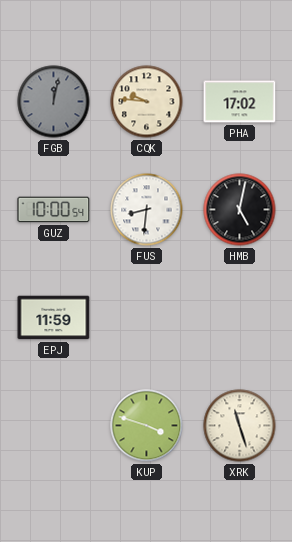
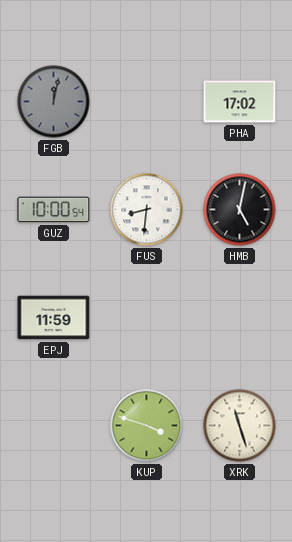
CQK: 9:46 -> none
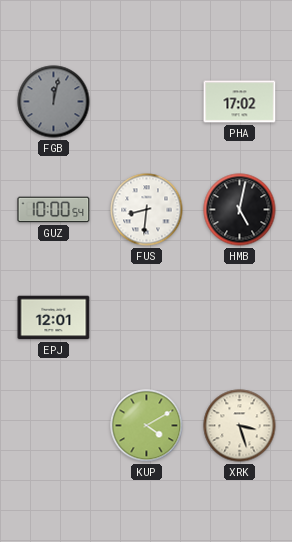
EPJ: 11:59 -> 12:01
KUP: 3:48 -> 4:10
XRK: 11:27 -> 3:27
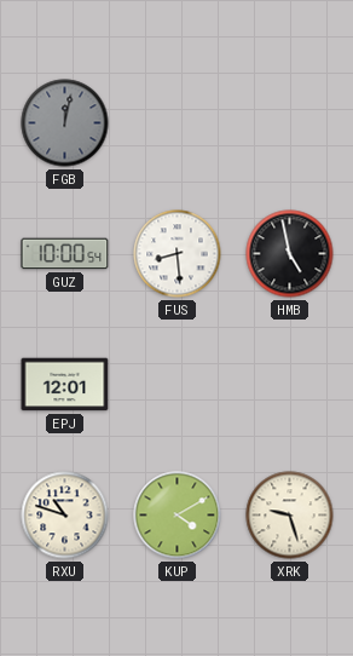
PHA: 17:02 -> none
FUS: 8:31 -> 8:29
HMB: 5:02 -> 4:58
RXU: none -> 10:48
XRK: 3:27 -> 9:27
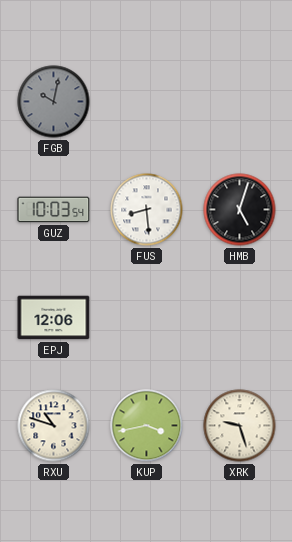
FGB: 12:02 -> 10:02
GUZ: 10:00 -> 10:03
HMB: 4:58 -> 5:03
EPJ: 12:01 -> 12:06
KUP: 4:10 -> 3:43
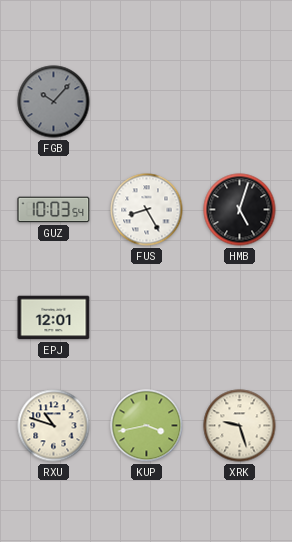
FGB: 10:02 -> 10:07
FUS: 8:29 -> 8:25
EPJ: 12:06 -> 12:01
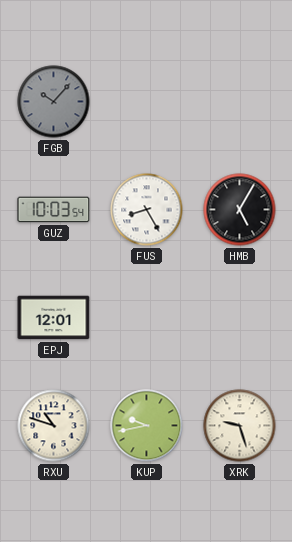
HMB: 5:03 -> 5:05
KUP: 3:43 -> 9:43
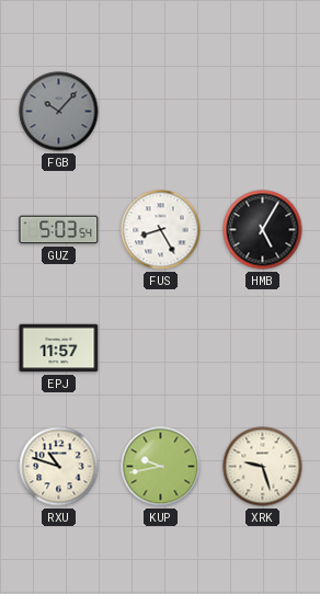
GUZ: 10:03 -> 5:03
EPJ: 12:01 -> 11:57
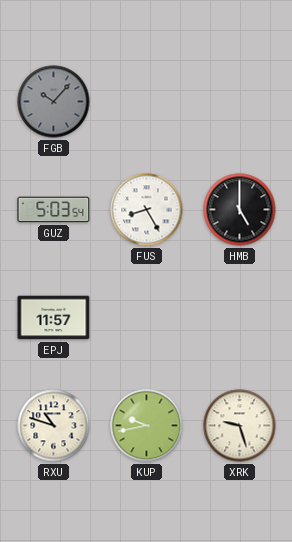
HMB: 5:05 -> 5:00
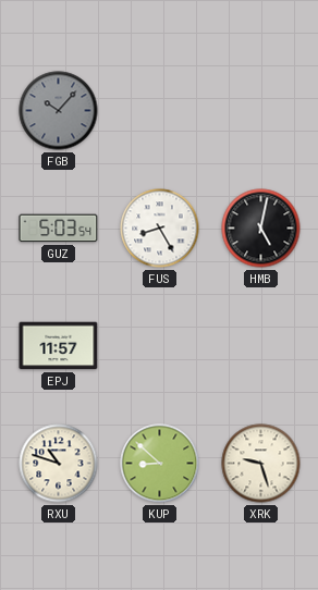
HMB: 5:00 -> 5:02
KUP: 9:43 -> 8:52
